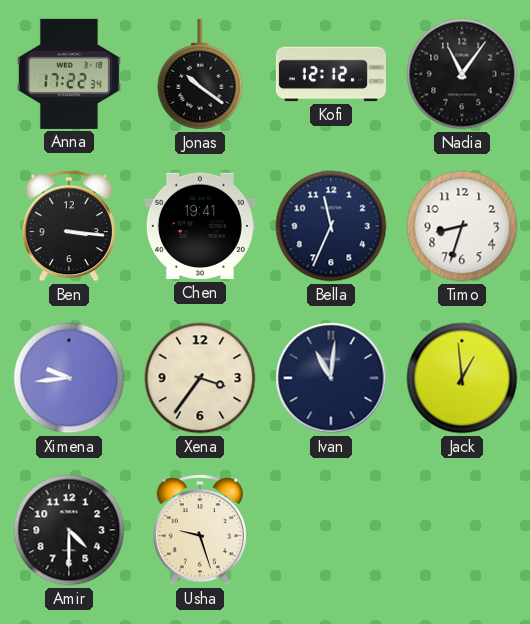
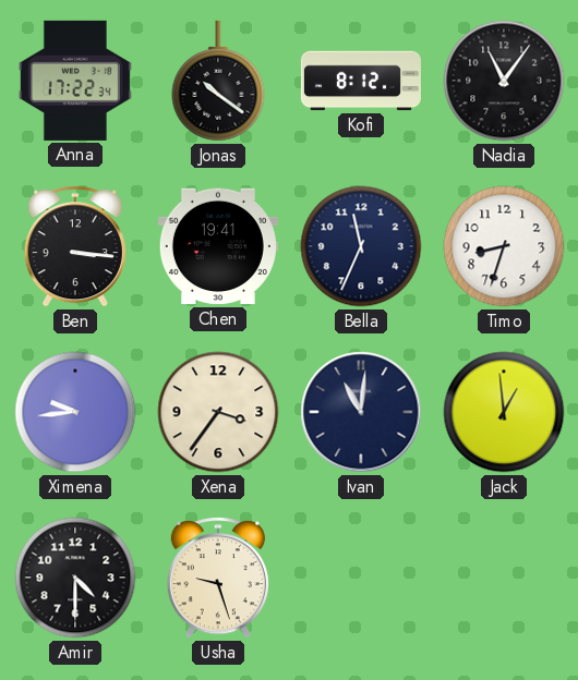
Kofi: 12:12 -> 8:12
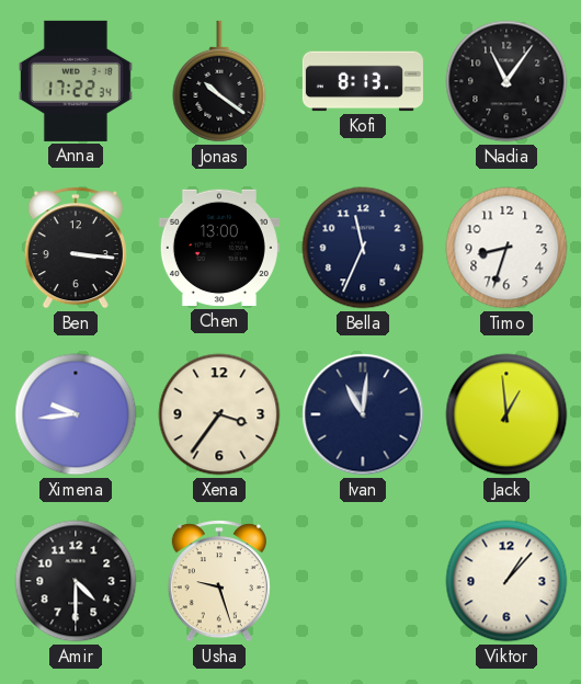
Kofi: 8:12 -> 8:13
Chen: 19:41 -> 13:00
Viktor: none -> 1:07
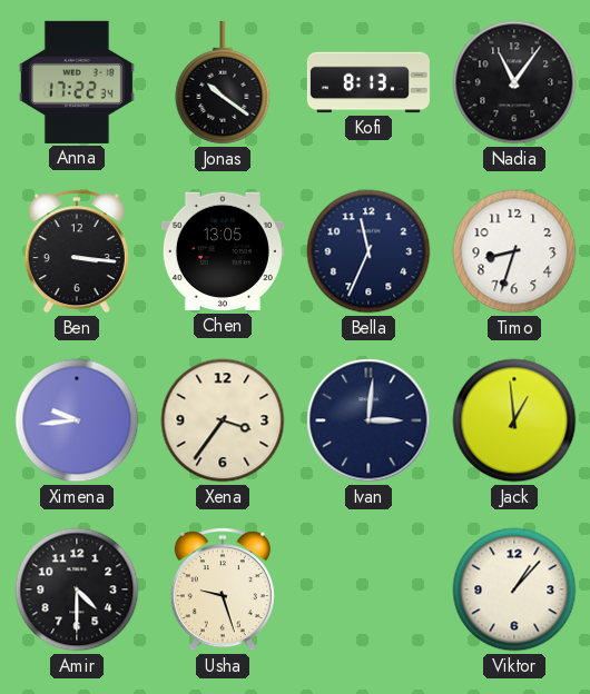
Chen: 13:00 -> 13:05
Ivan: 11:01 -> 3:01
